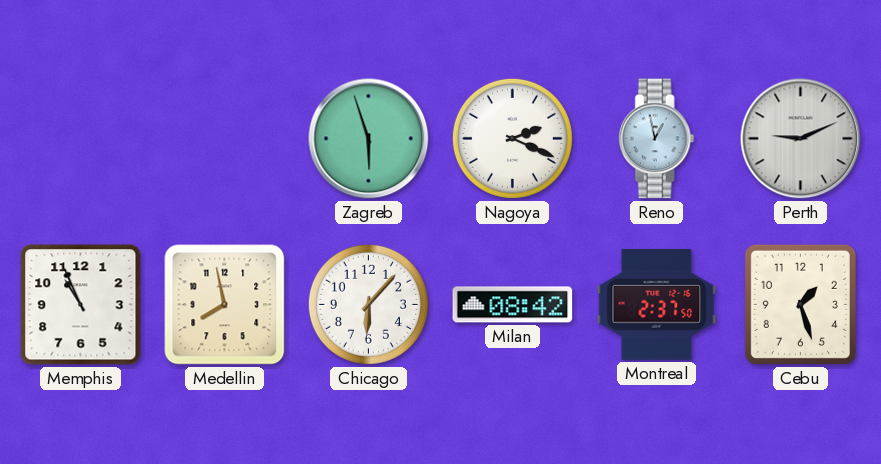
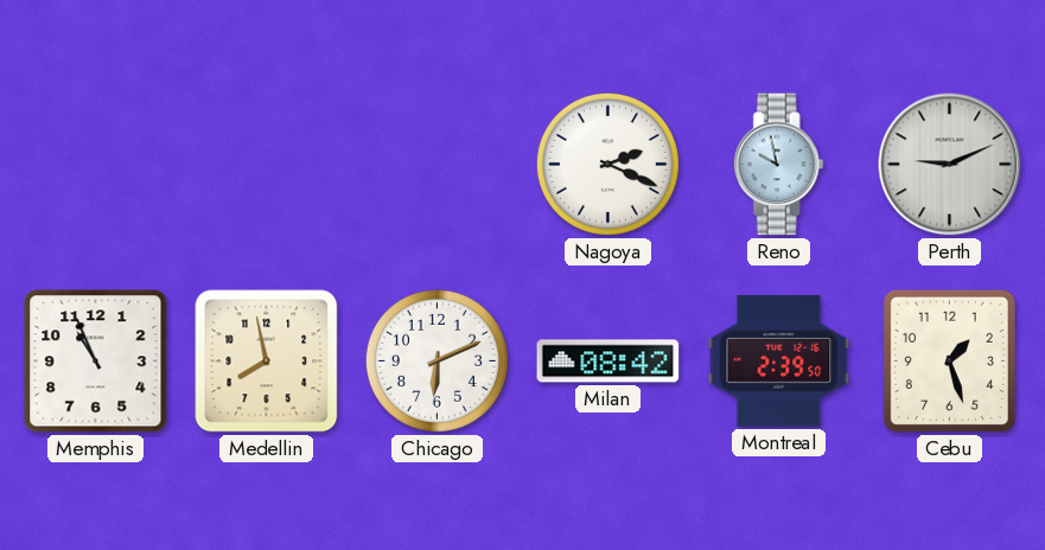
Zagreb: 5:57 -> none
Reno: 12:58 -> 9:58
Chicago: 6:07 -> 6:11
Montreal: 2:37 -> 2:39
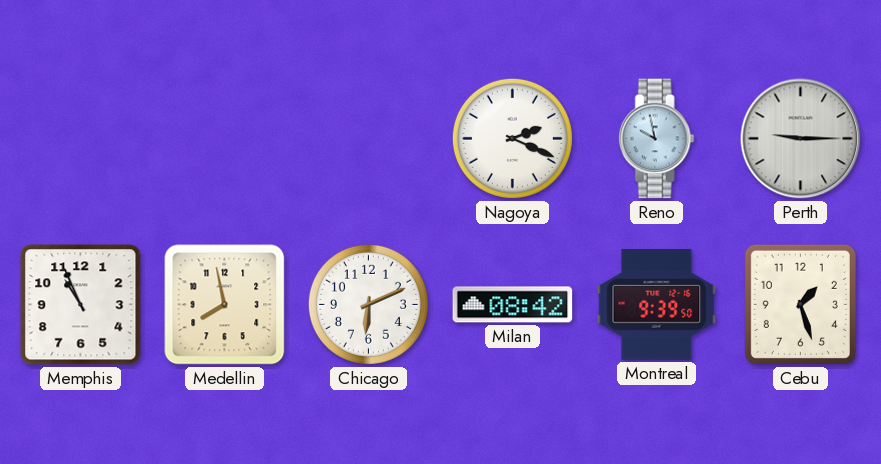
Perth: 9:11 -> 9:15
Montreal: 2:39 -> 9:39
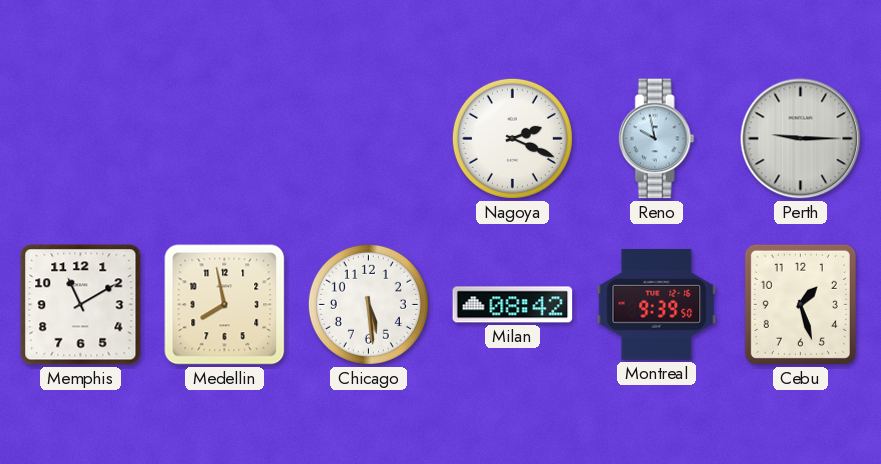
Memphis: 10:56 -> 11:10
Chicago: 6:11 -> 5:29
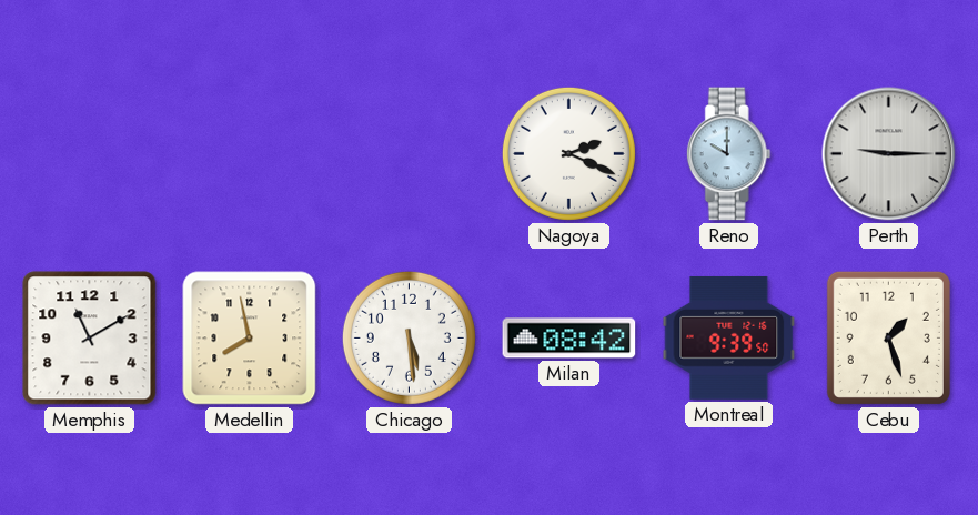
Reno: 9:58 -> 10:00
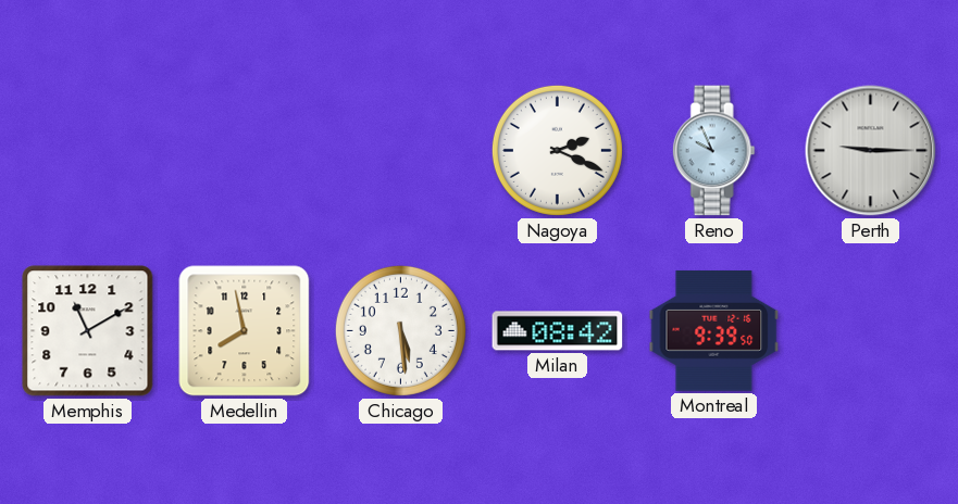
Reno: 10:00 -> 9:56
Cebu: 1:27 -> none
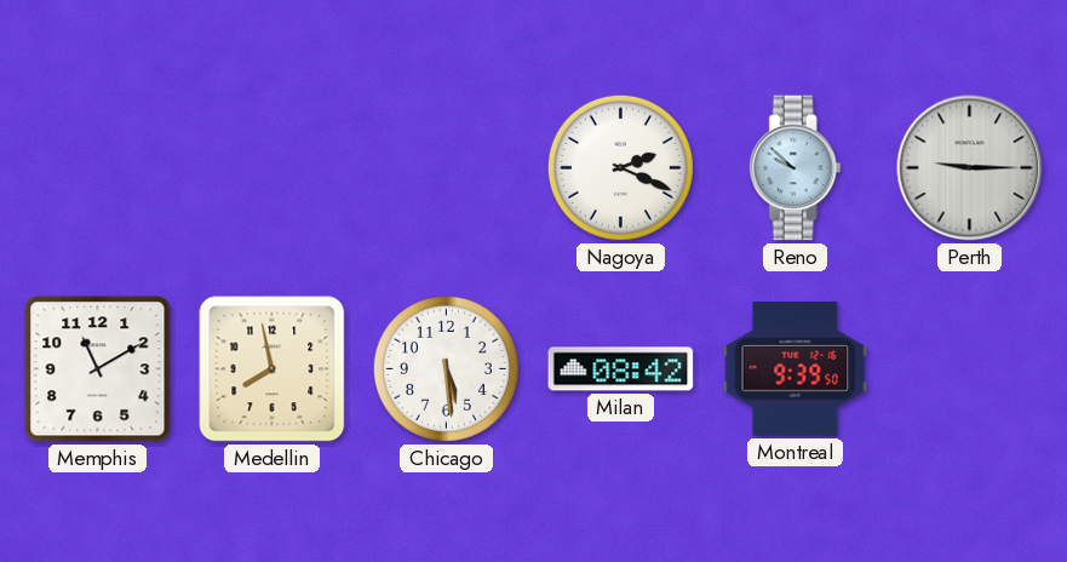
Reno: 9:56 -> 9:52
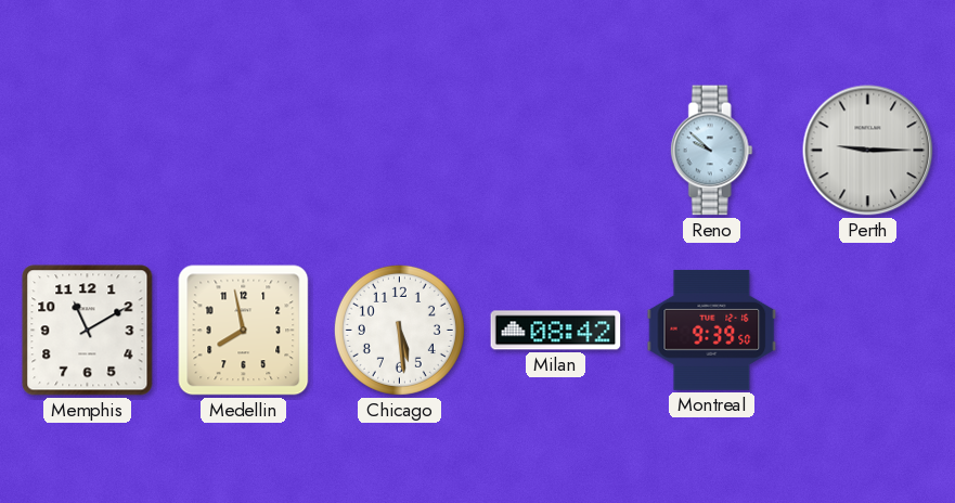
Nagoya: 2:19 -> none
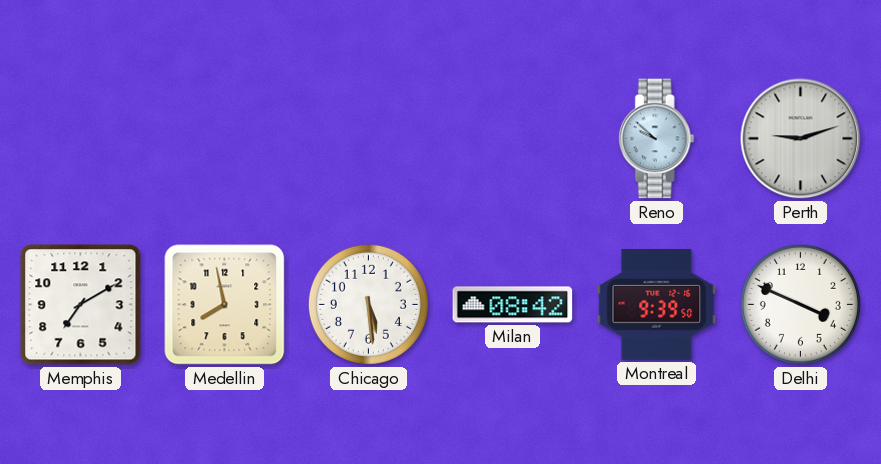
Perth: 9:15 -> 9:12
Memphis: 11:10 -> 7:10
Delhi: none -> 3:49
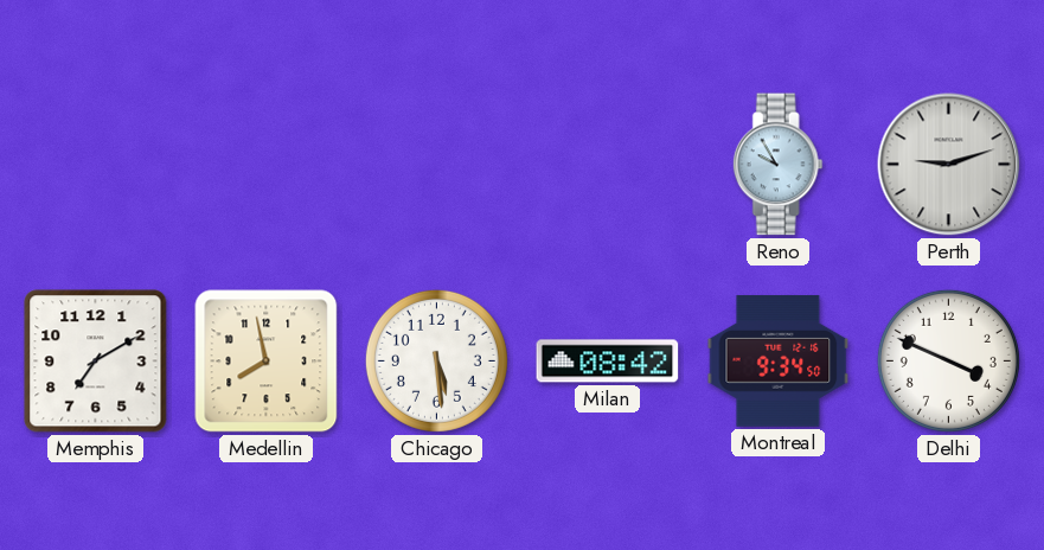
Reno: 9:52 -> 9:55
Montreal: 9:39 -> 9:34
